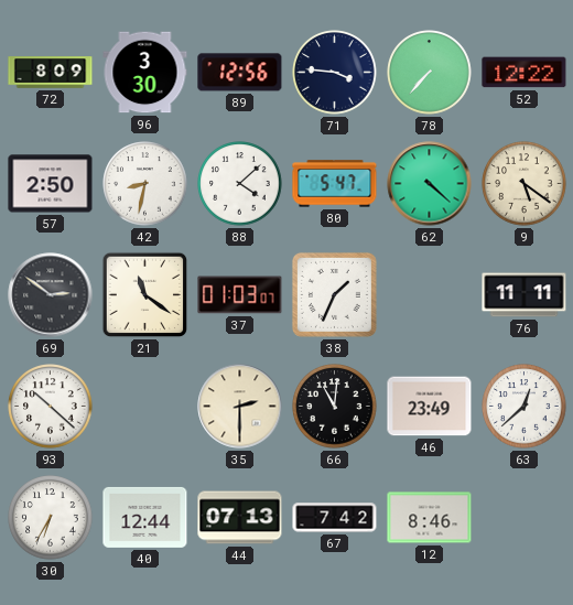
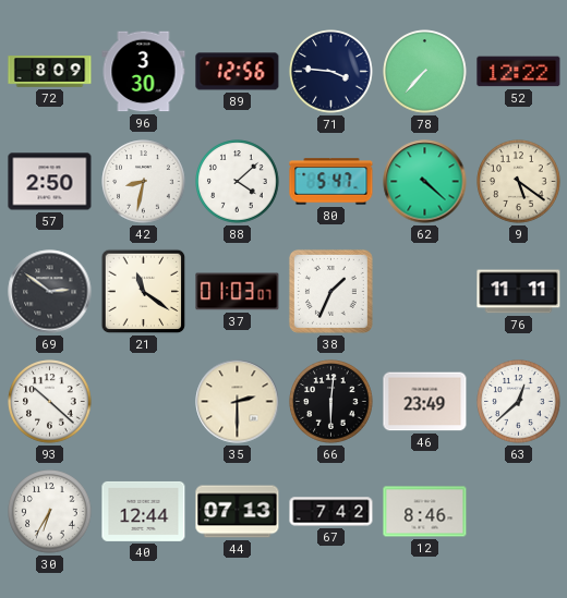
66: 11:01 -> 6:01
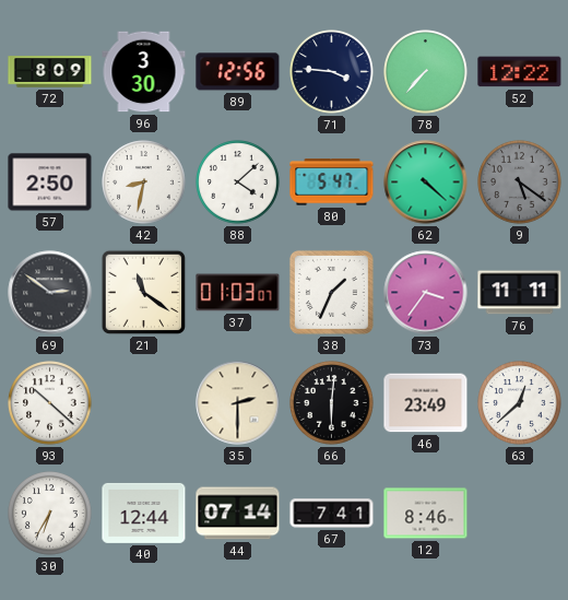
9 dial: cream -> grey
73: none -> 3:36
44: 07:13 -> 07:14
67: 7:42 -> 7:41
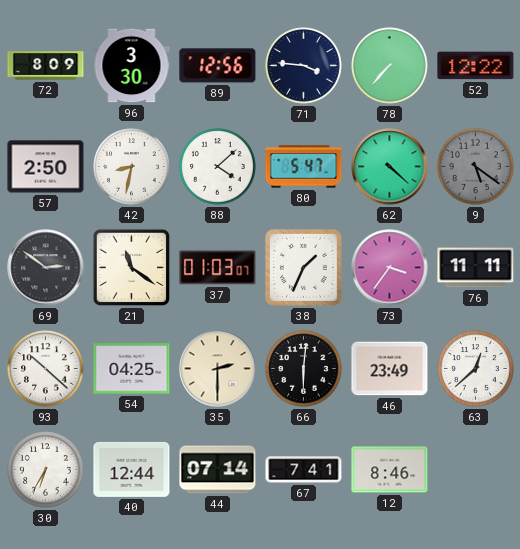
54: none -> 04:25
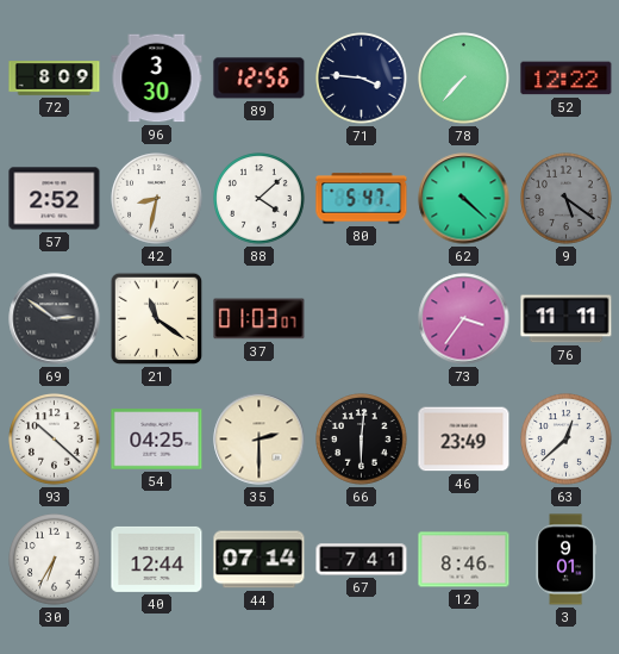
57: 2:50 -> 2:52
38: 1:34 -> none
3: none -> 9:01
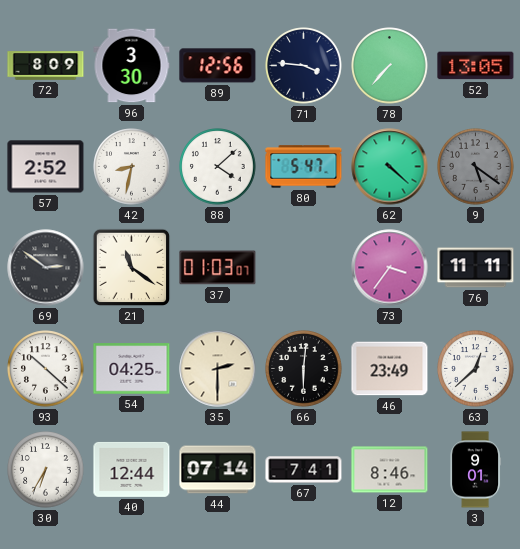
52: 12:22 -> 13:05
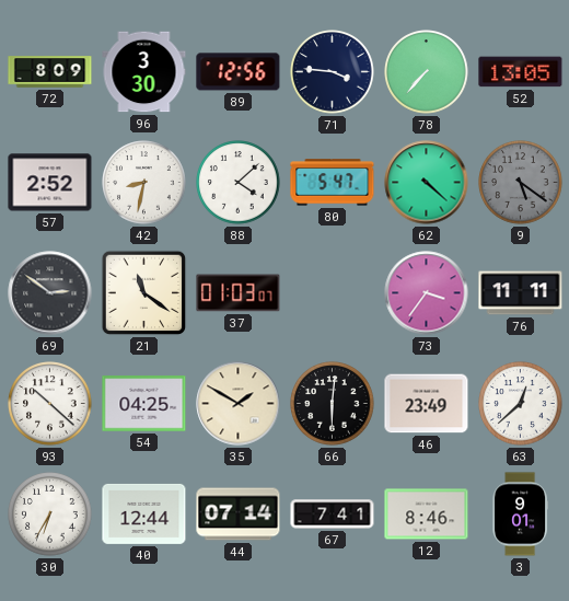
35: 2:30 -> 1:50
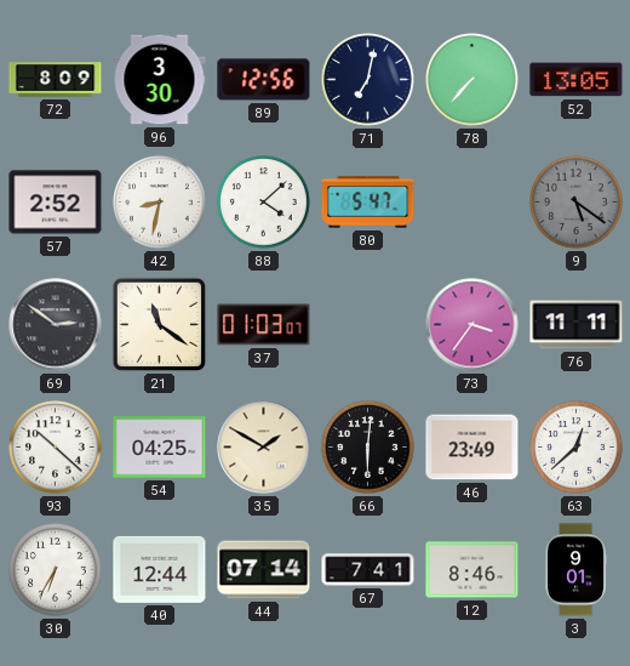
71: 3:46 -> 7:02
62: 4:22 -> none
